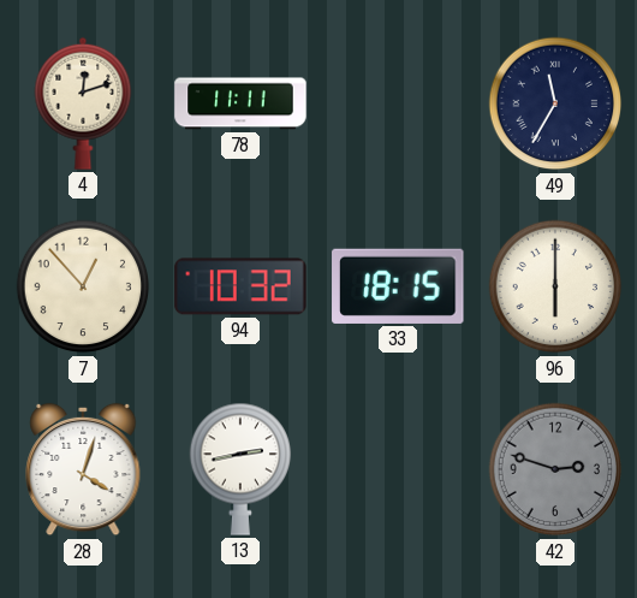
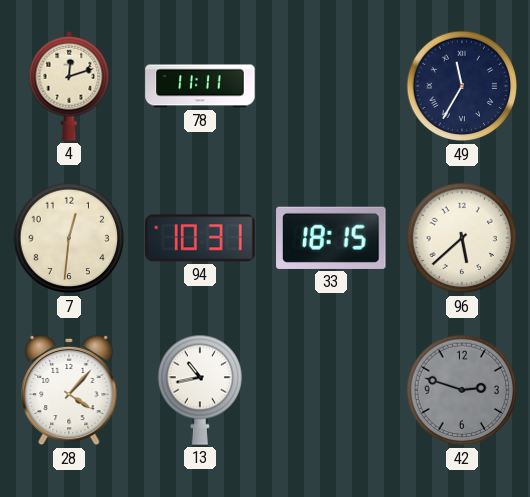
7: 12:53 -> 12:31
94: 10:32 -> 10:31
96: 6:00 -> 5:38
28: 4:03 -> 4:07
13: 2:43 -> 10:43
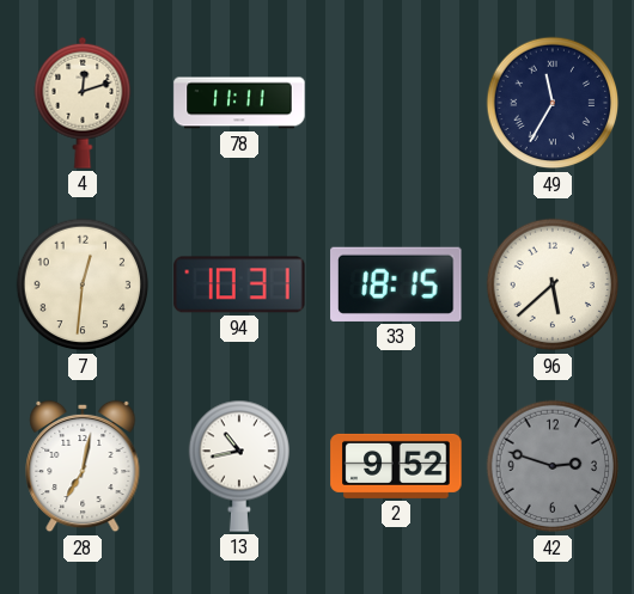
28: 4:07 -> 7:02
2: none -> 9:52
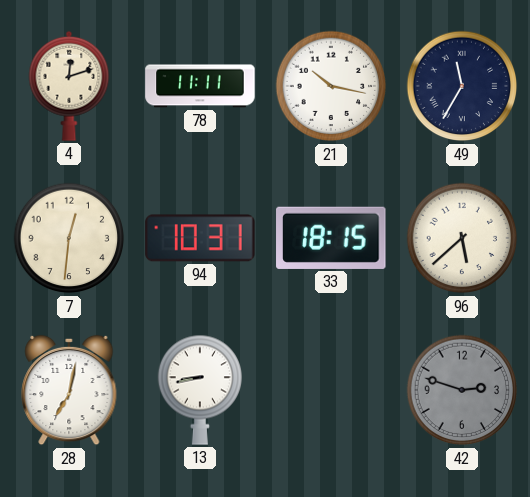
21: none -> 10:17
13: 10:43 -> 8:43
2: 9:52 -> none
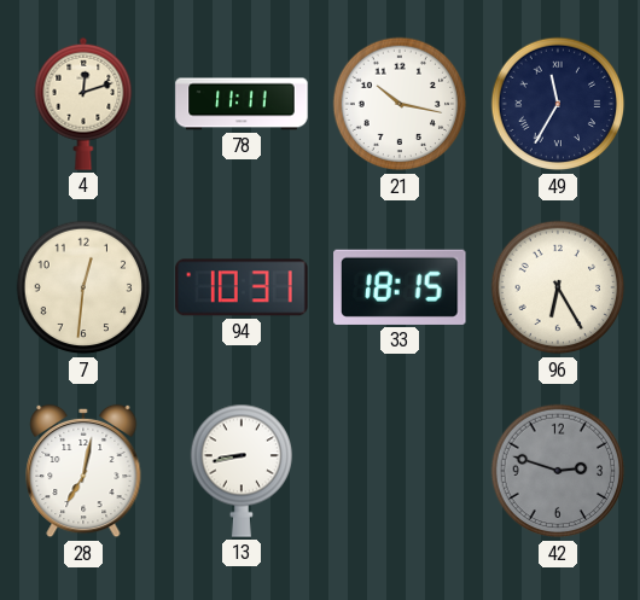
96: 5:38 -> 6:25
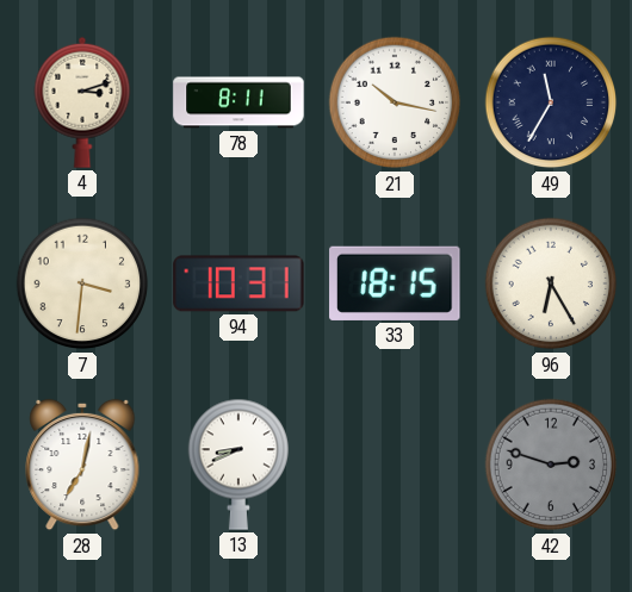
4: 12:12 -> 3:12
78: 11:11 -> 8:11
7: 12:31 -> 3:31
13: 8:43 -> 8:41
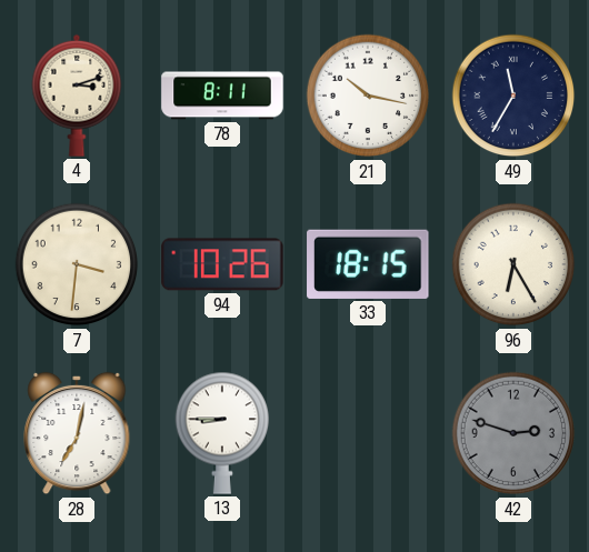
94: 10:31 -> 10:26
13: 8:41 -> 8:45
